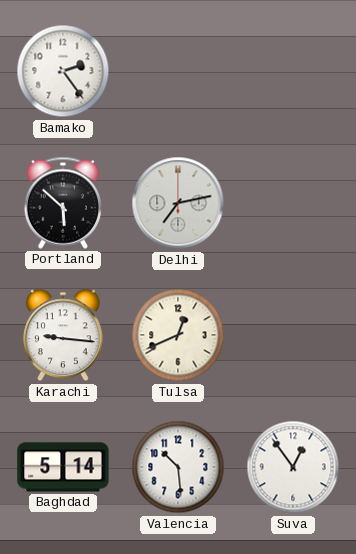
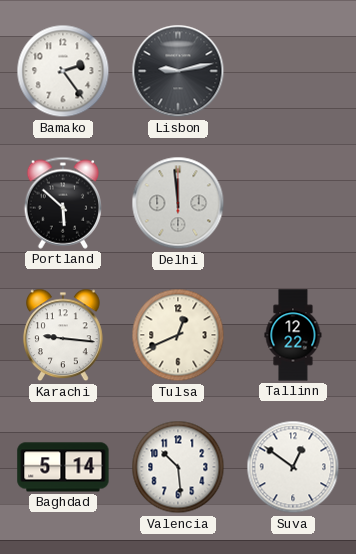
Lisbon: none -> 9:13
Delhi: 7:13 -> 11:59
Tallinn: none -> 12:22
Suva: 12:54 -> 12:51
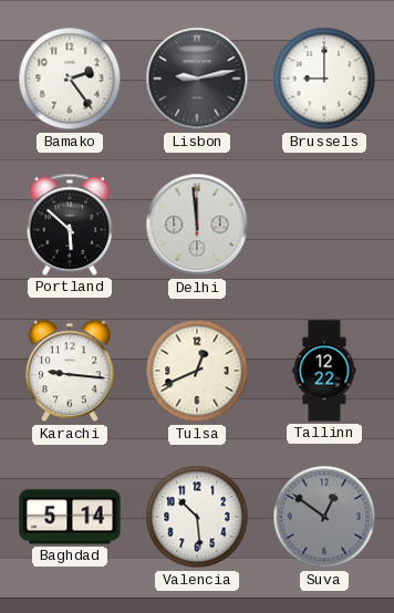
Brussels: none -> 9:00
Suva dial: white -> grey
